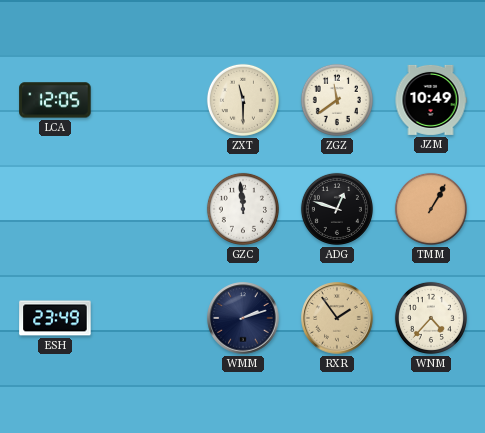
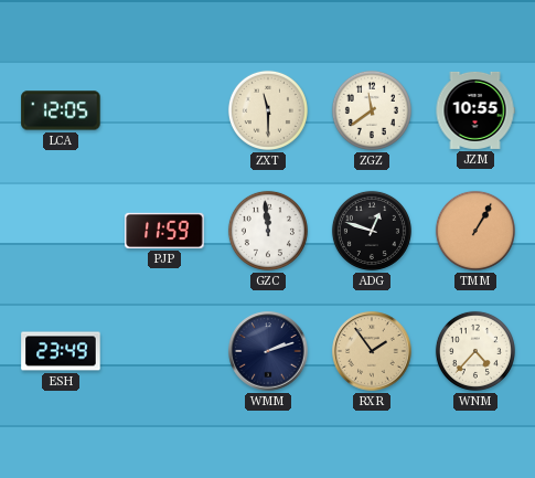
JZM: 10:49 -> 10:55
PJP: none -> 11:59
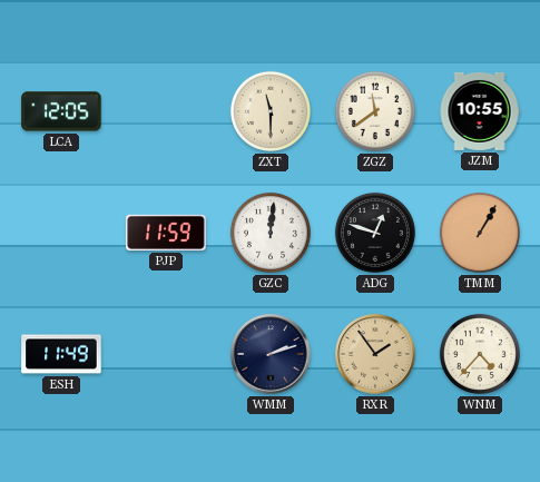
GZC: 11:59 -> 12:01
ESH: 23:49 -> 11:49
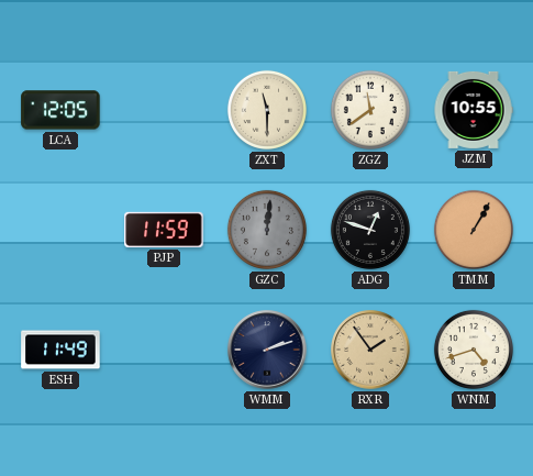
GZC dial: white -> grey
WNM: 4:37 -> 4:42
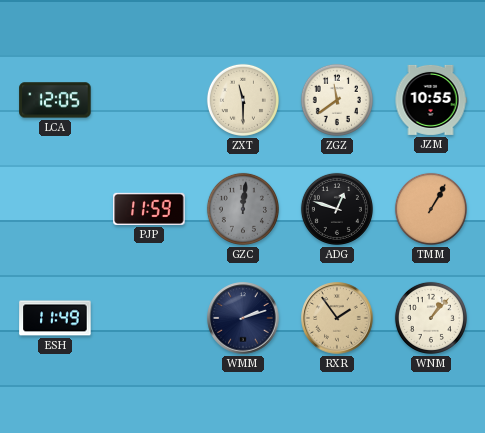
WNM: 4:42 -> 1:07
